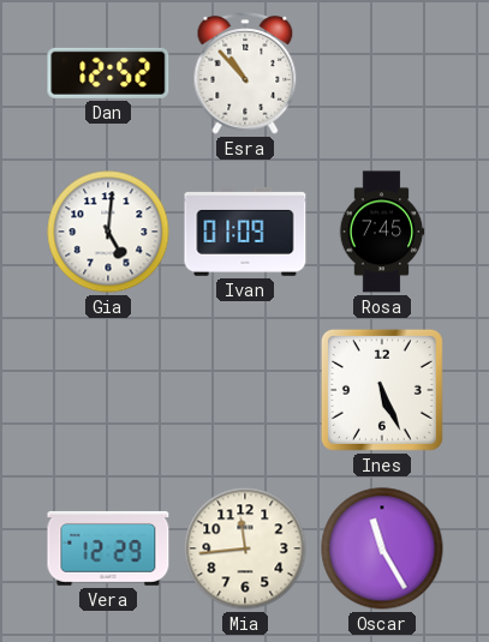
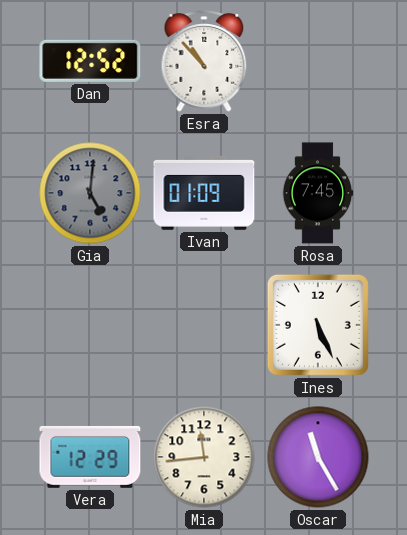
Gia dial: white -> grey
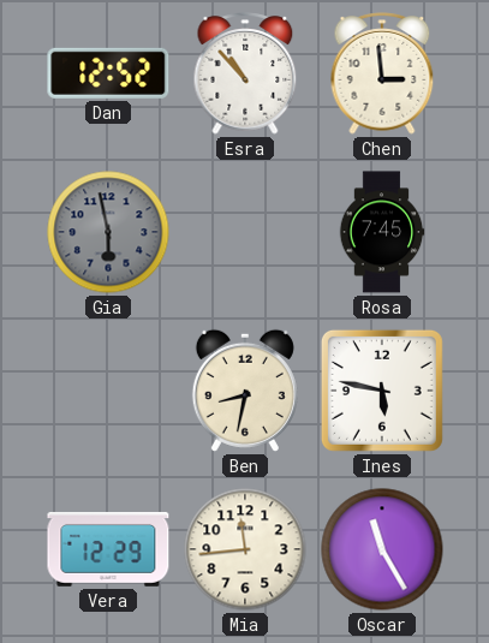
Chen: none -> 2:59
Gia: 5:01 -> 5:58
Ivan: 01:09 -> none
Ben: none -> 8:32
Ines: 5:26 -> 5:47
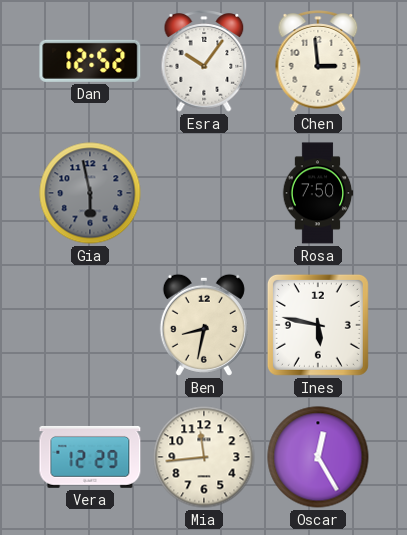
Esra: 10:53 -> 10:06
Rosa: 7:45 -> 7:50
Oscar: 11:25 -> 12:25
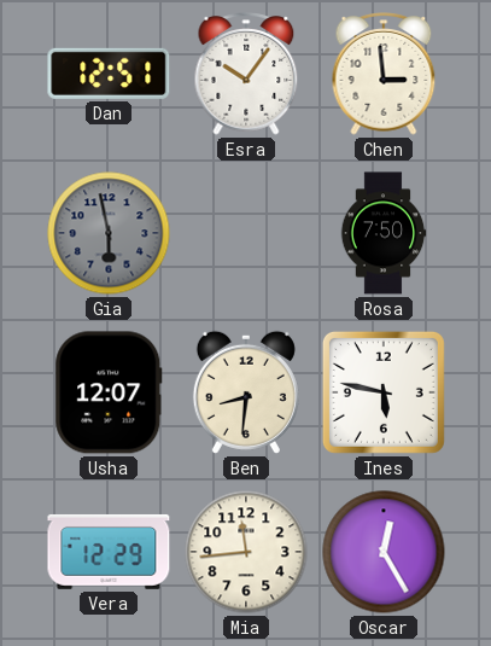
Dan: 12:52 -> 12:51
Usha: none -> 12:07
Ben: 8:32 -> 8:31
